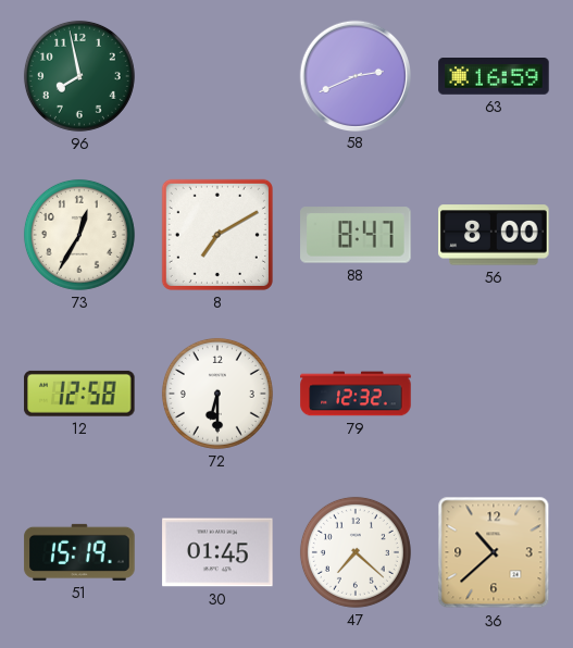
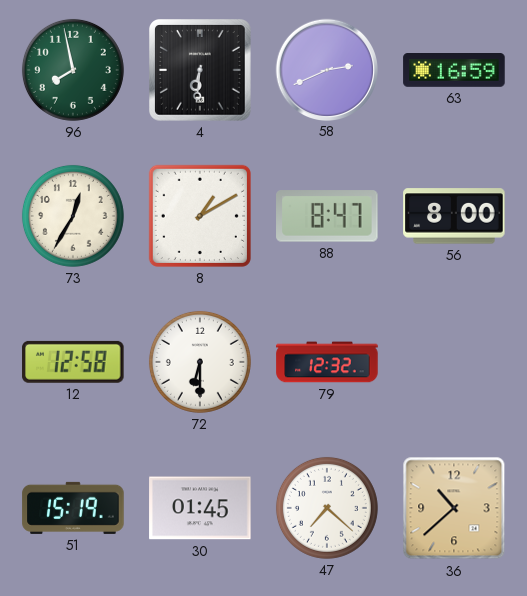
4: none -> 6:31
8: 7:10 -> 1:10
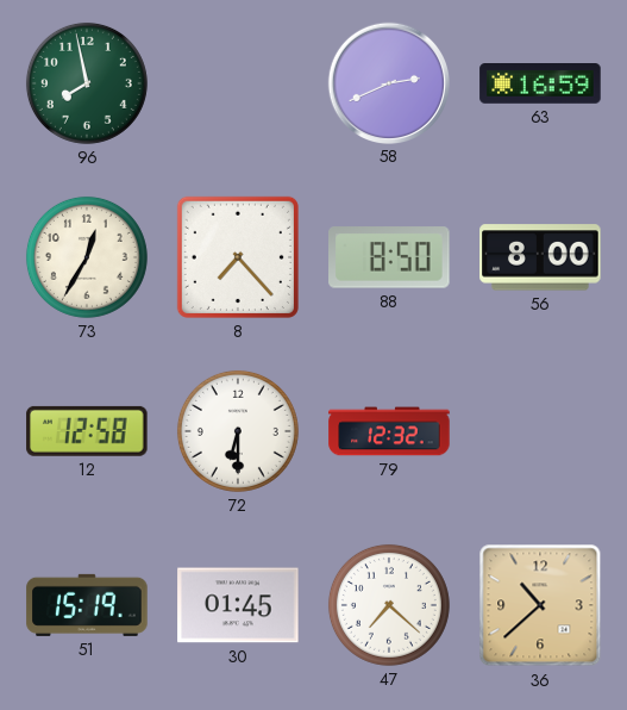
4: 6:31 -> none
8: 1:10 -> 7:23
88: 8:47 -> 8:50
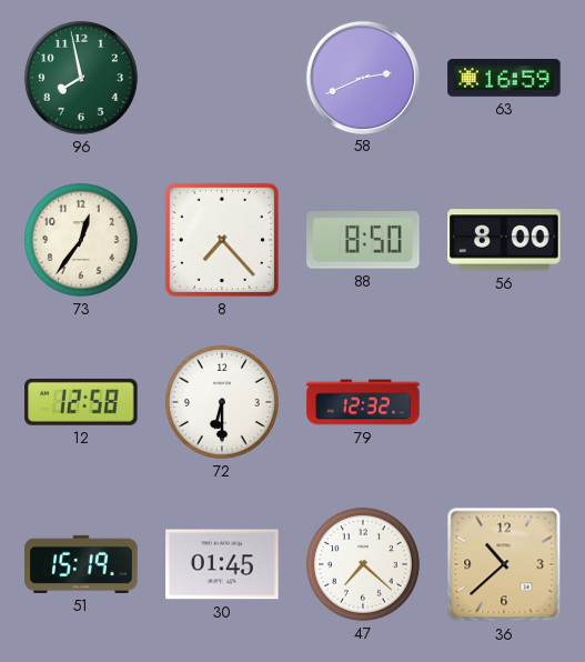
73: 12:35 -> 12:36
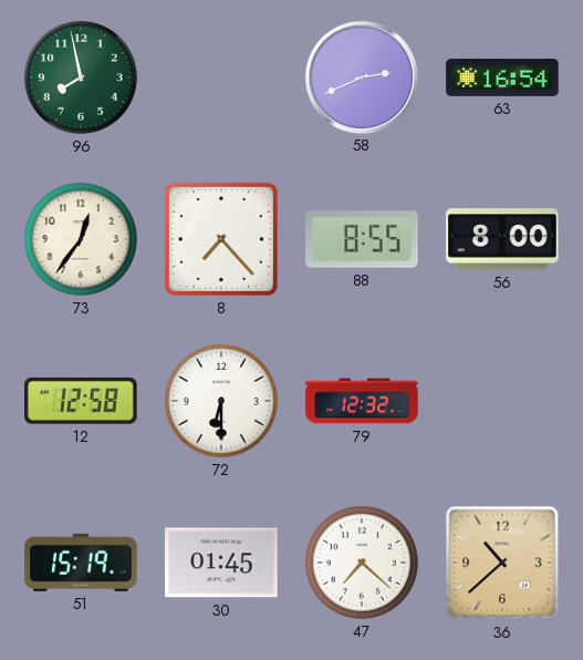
63: 16:59 -> 16:54
88: 8:50 -> 8:55
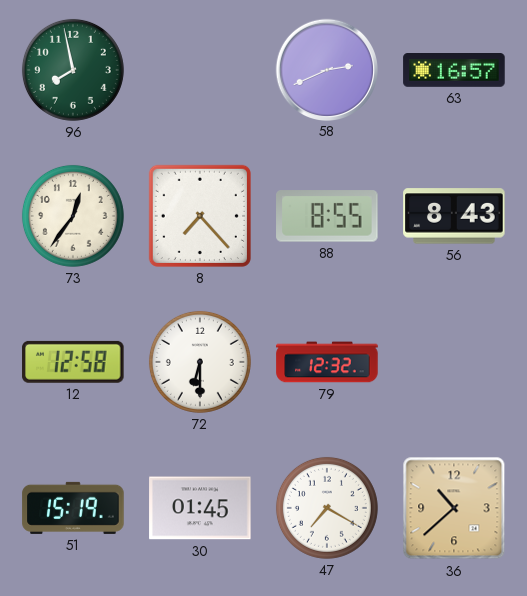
63: 16:54 -> 16:57
56: 8:00 -> 8:43
47: 7:22 -> 7:20
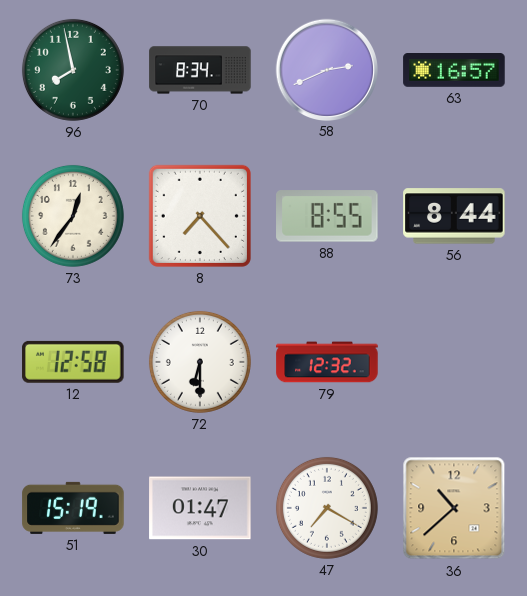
70: none -> 8:34
56: 8:43 -> 8:44
30: 01:45 -> 01:47
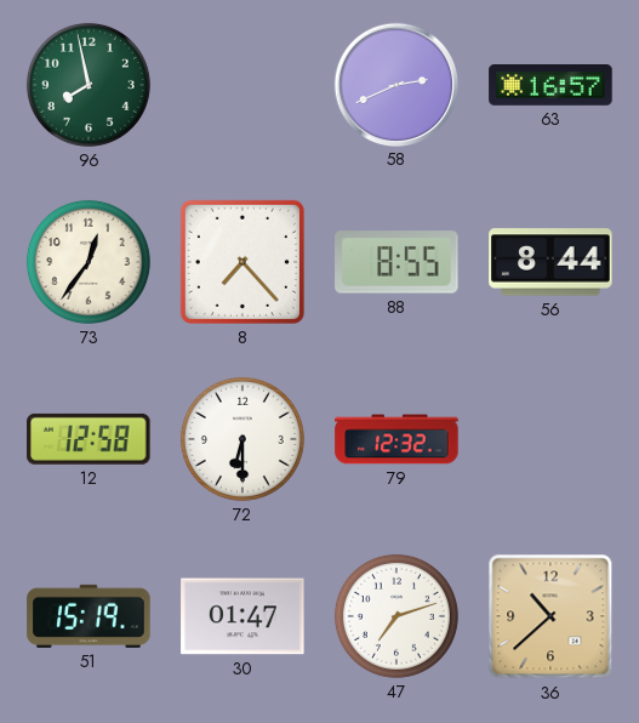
70: 8:34 -> none
47: 7:20 -> 7:12
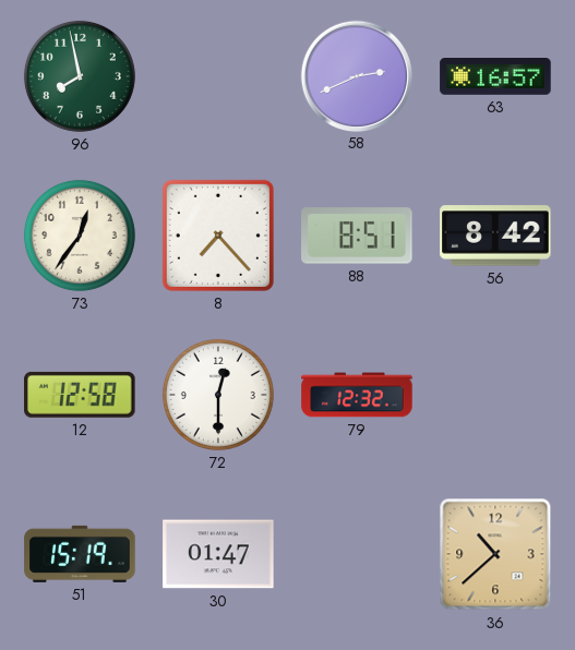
88: 8:55 -> 8:51
56: 8:44 -> 8:42
72: 6:30 -> 12:30
47: 7:12 -> none
